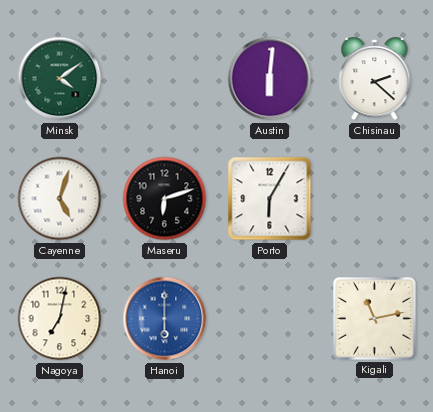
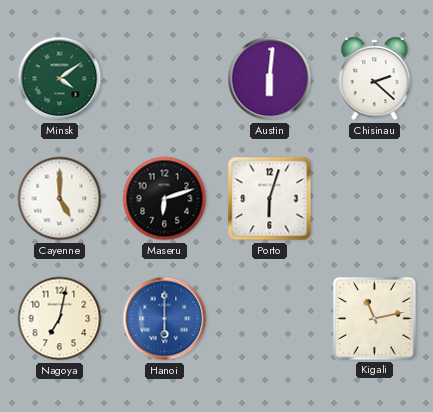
Cayenne: 5:03 -> 5:00
Porto: 6:05 -> 6:03
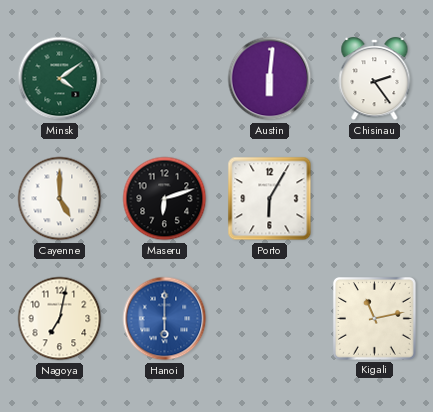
Chisinau: 2:22 -> 2:24
Porto: 6:03 -> 6:05
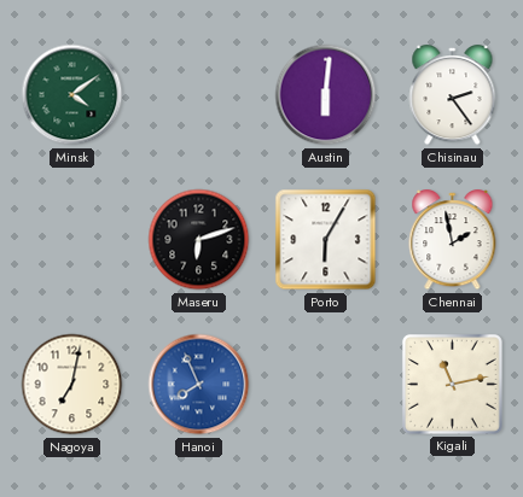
Cayenne: 5:00 -> none
Chennai: none -> 1:58
Hanoi: 6:00 -> 7:56
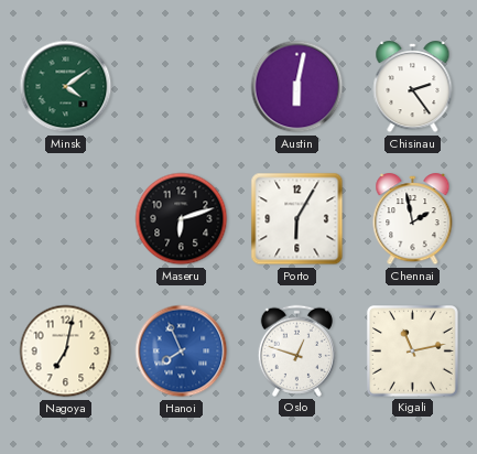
Austin: 6:01 -> 6:02
Oslo: none -> 12:48
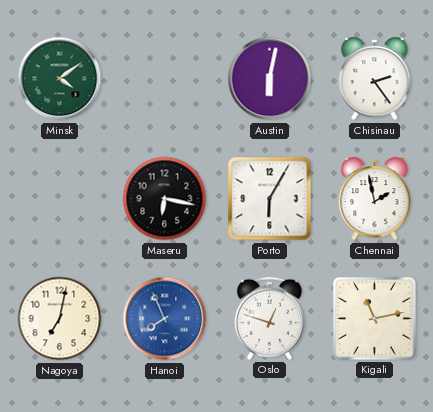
Maseru: 6:12 -> 6:17
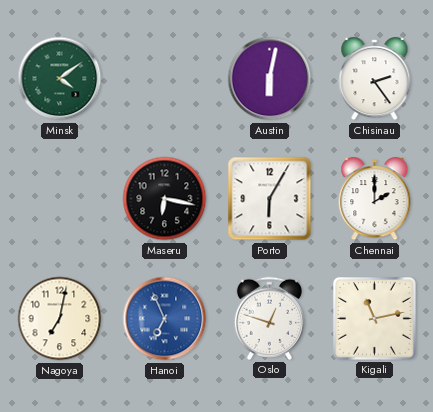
Chennai: 1:58 -> 2:00
Hanoi: 7:56 -> 6:56
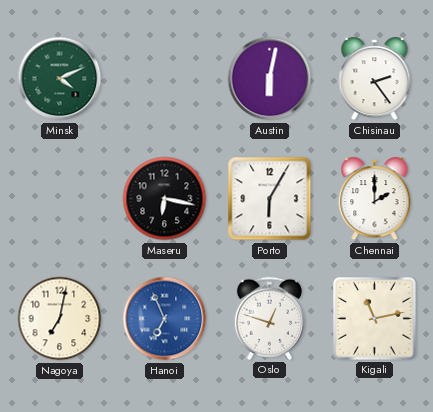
Minsk: 4:09 -> 4:11
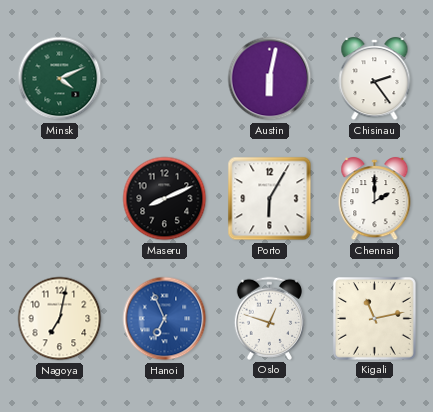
Maseru: 6:17 -> 8:11
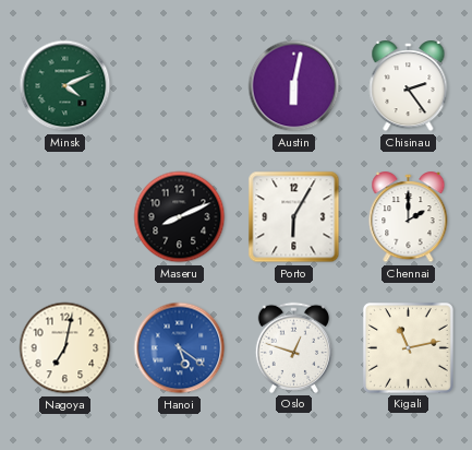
Hanoi: 6:56 -> 5:21
